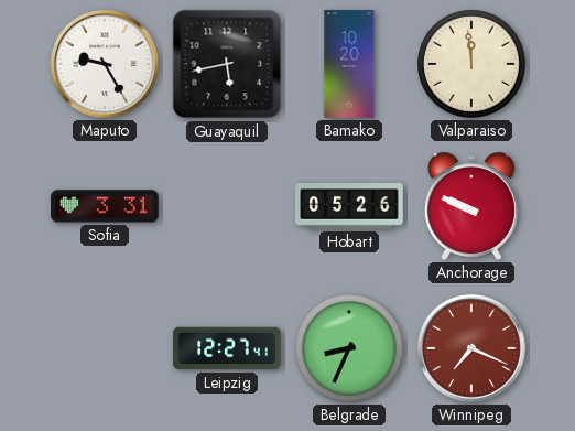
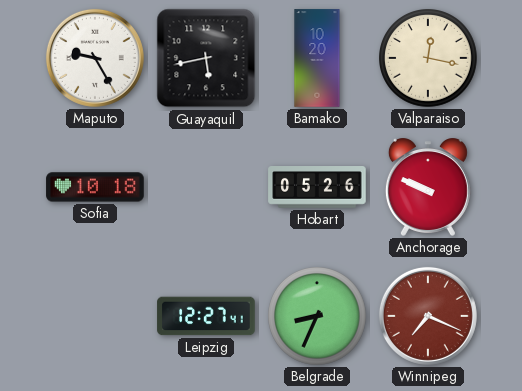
Valparaiso: 11:59 -> 12:17
Sofia: 3:31 -> 10:18
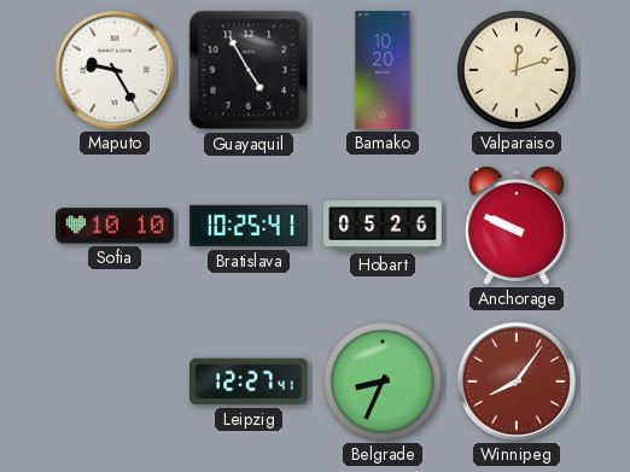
Guayaquil: 5:43 -> 4:55
Valparaiso: 12:17 -> 12:12
Sofia: 10:18 -> 10:10
Bratislava: none -> 10:25
Winnipeg: 7:19 -> 8:06
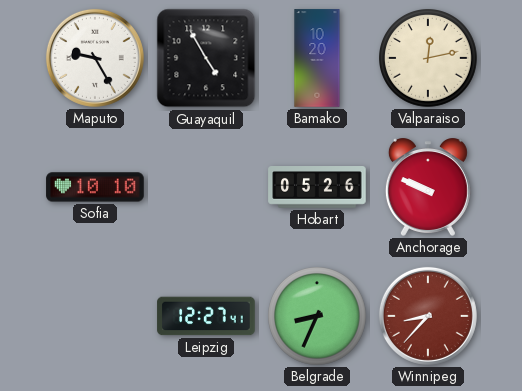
Valparaiso: 12:12 -> 12:13
Bratislava: 10:25 -> none
Winnipeg: 8:06 -> 8:37
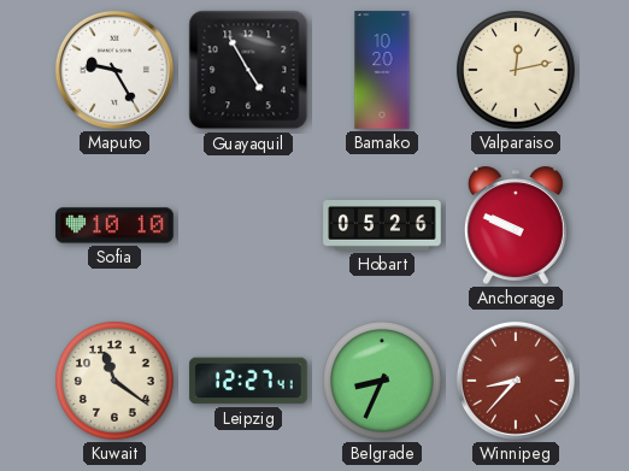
Kuwait: none -> 11:21
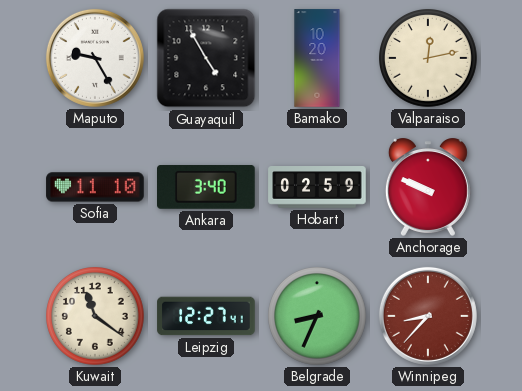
Sofia: 10:10 -> 11:10
Ankara: none -> 3:40
Hobart: 05:26 -> 02:59
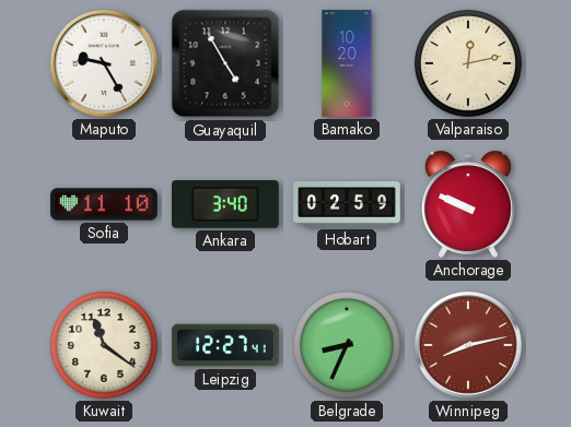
Winnipeg: 8:37 -> 8:13
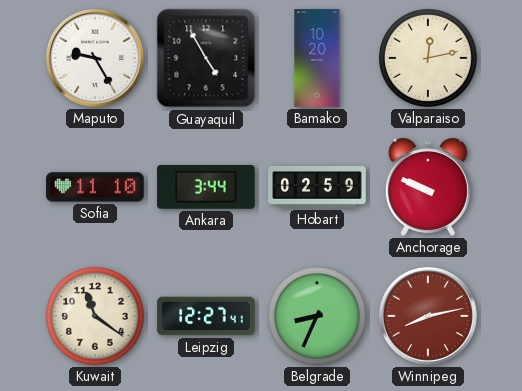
Ankara: 3:40 -> 3:44
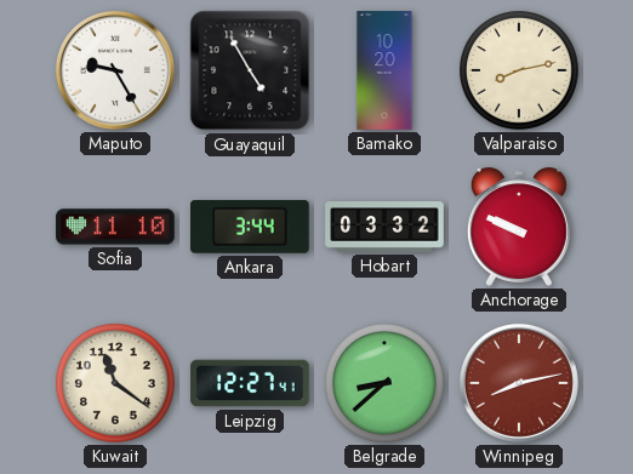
Valparaiso: 12:13 -> 8:13
Hobart: 02:59 -> 03:32
Belgrade: 8:34 -> 8:38
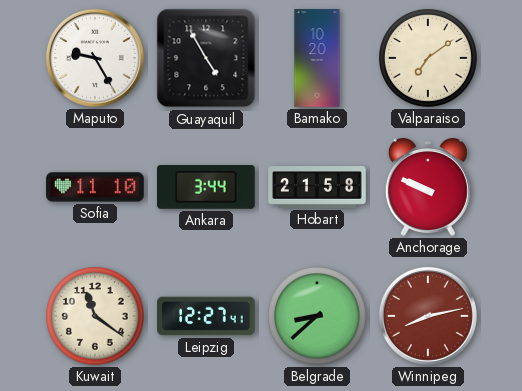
Valparaiso: 8:13 -> 7:09
Hobart: 03:32 -> 21:58
